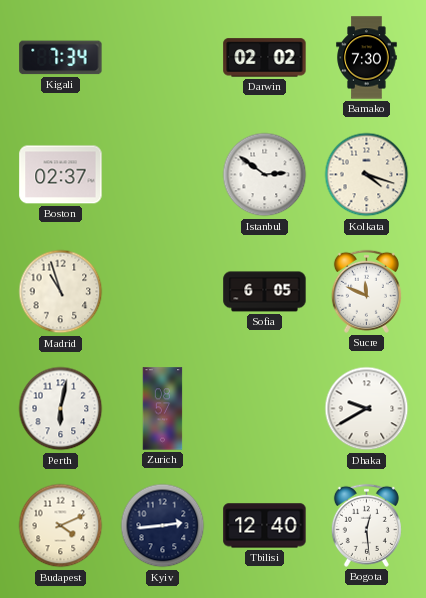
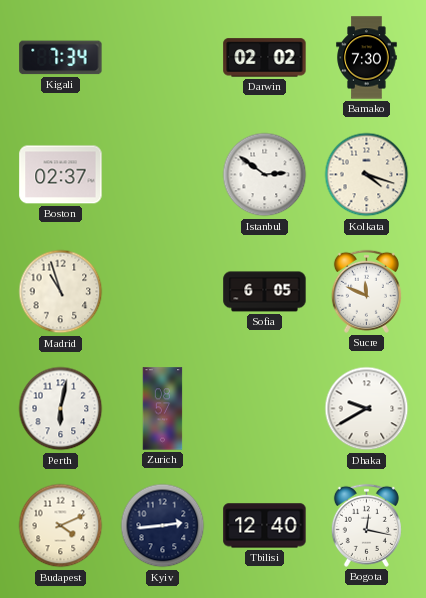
Bogota: 12:29 -> 12:17
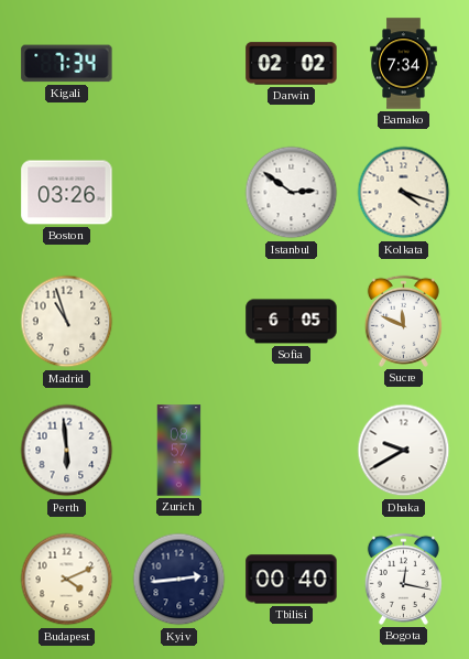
Bamako: 7:30 -> 7:34
Boston: 02:37 -> 03:26
Perth: 6:02 -> 5:59
Tbilisi: 12:40 -> 00:40
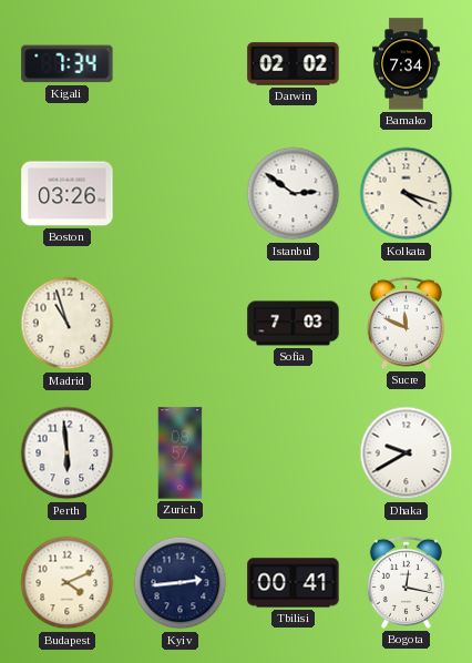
Sofia: 6:05 -> 7:03
Tbilisi: 00:40 -> 00:41
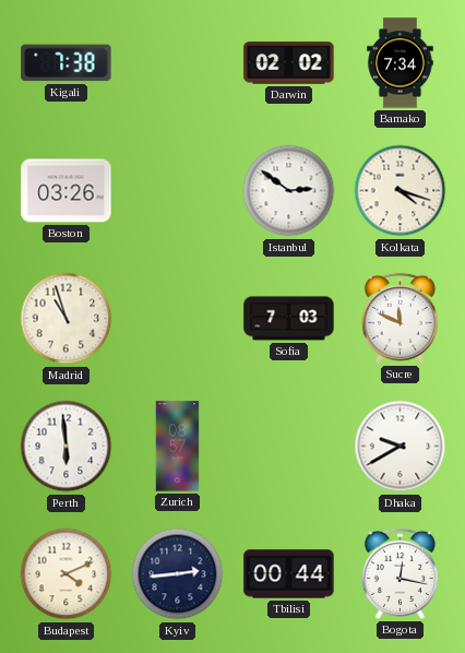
Kigali: 7:34 -> 7:38
Tbilisi: 00:41 -> 00:44
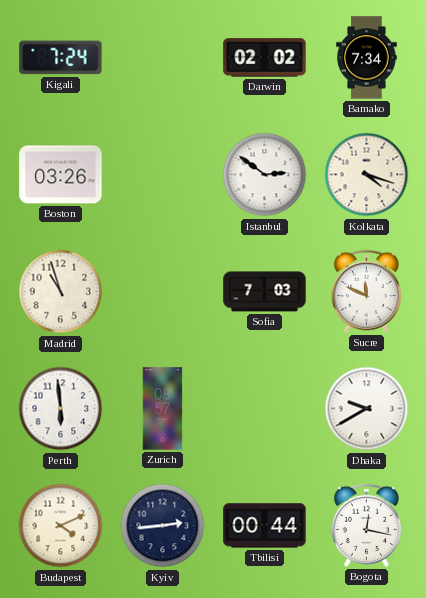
Kigali: 7:38 -> 7:24
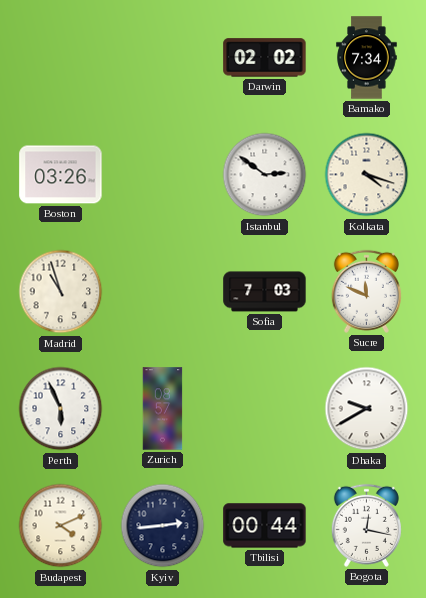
Kigali: 7:24 -> none
Perth: 5:59 -> 5:56
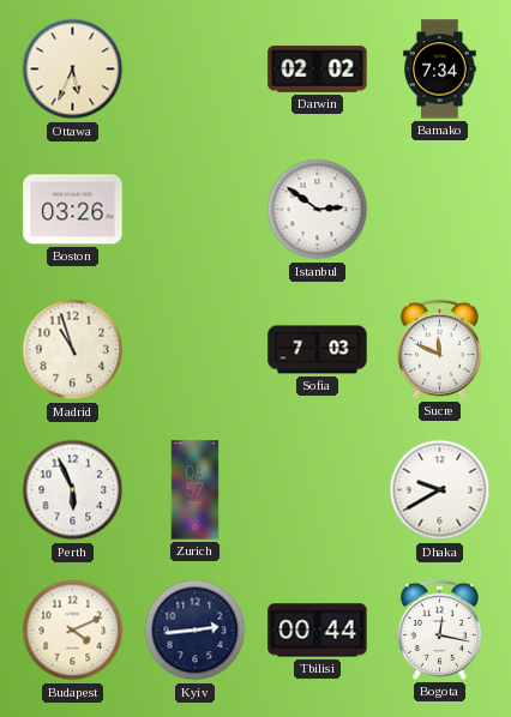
Ottawa: none -> 5:34
Kolkata: 4:18 -> none
